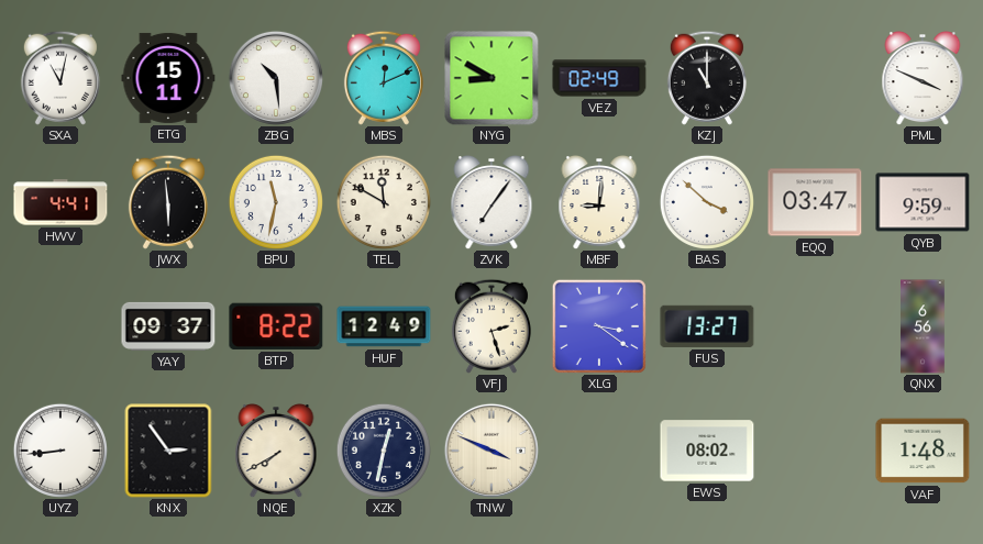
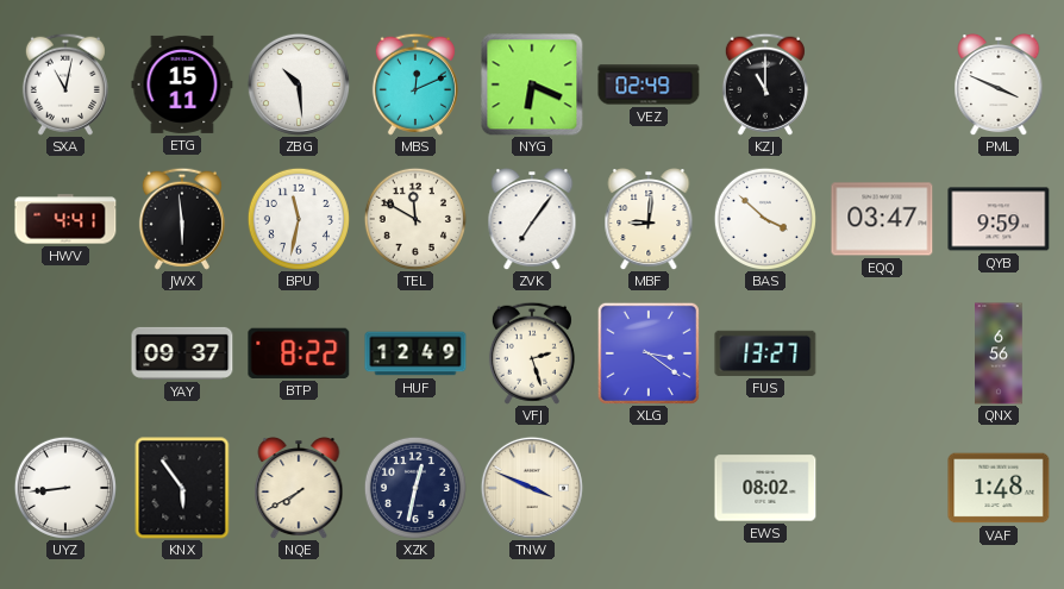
NYG: 8:50 -> 6:19
KNX: 2:54 -> 5:54
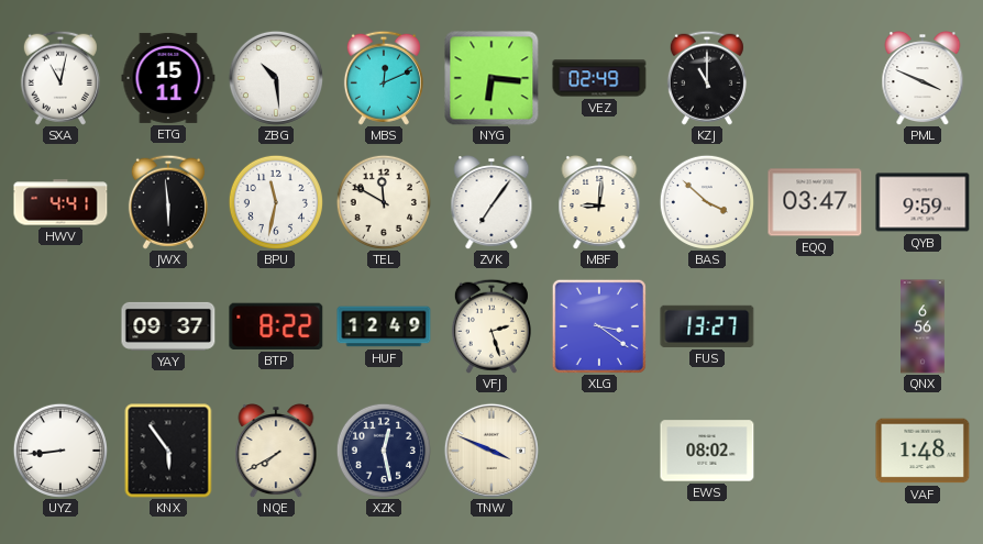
NYG: 6:19 -> 6:16
XZK: 12:32 -> 12:28
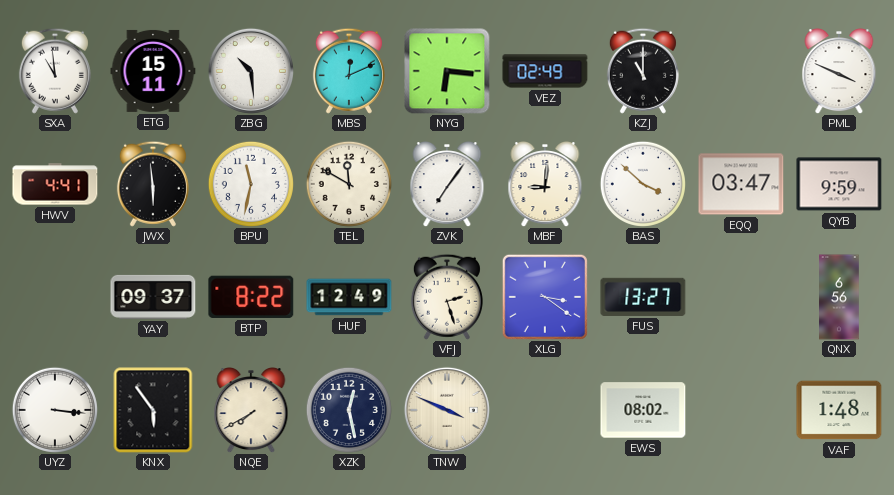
SXA: 11:02 -> 10:59
UYZ: 8:44 -> 3:16
